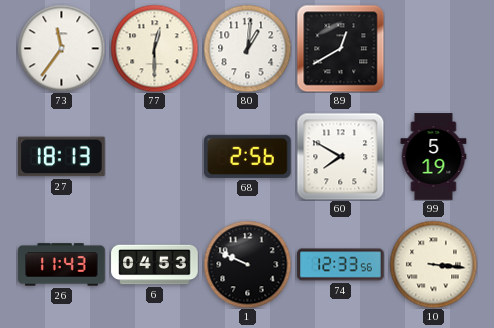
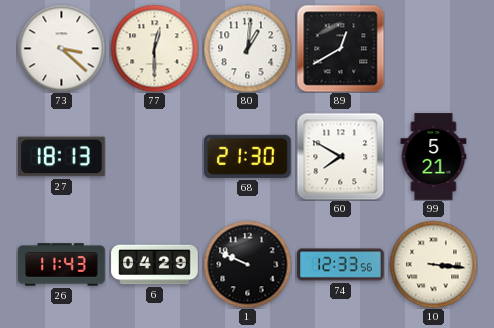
73: 11:36 -> 3:22
68: 2:56 -> 21:30
99: 5:19 -> 5:21
6: 04:53 -> 04:29
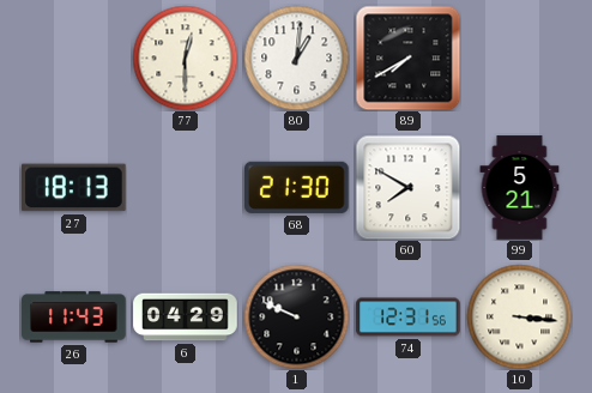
73: 3:22 -> none
89: 12:40 -> 7:40
74: 12:33 -> 12:31
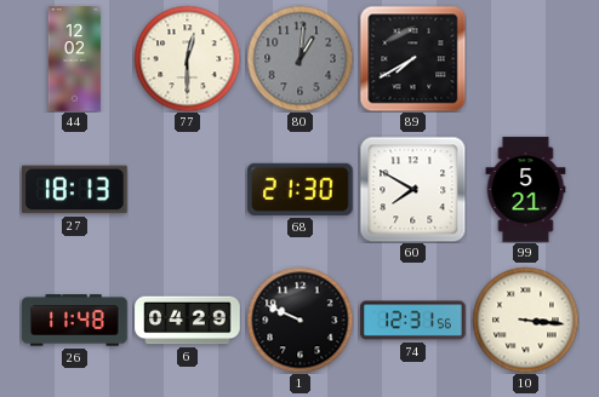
44: none -> 12:02
80 dial: white -> grey
26: 11:43 -> 11:48
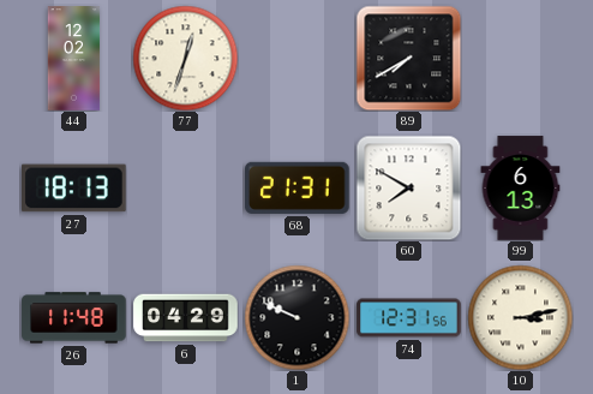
77: 12:30 -> 12:33
80: 1:01 -> none
68: 21:30 -> 21:31
99: 5:21 -> 6:13
10: 3:16 -> 3:13
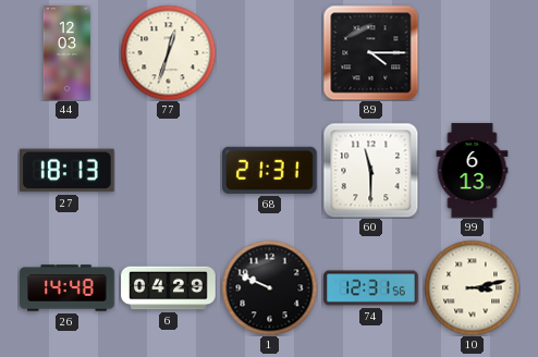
44: 12:02 -> 12:03
89: 7:40 -> 4:15
60: 7:50 -> 11:30
26: 11:48 -> 14:48
